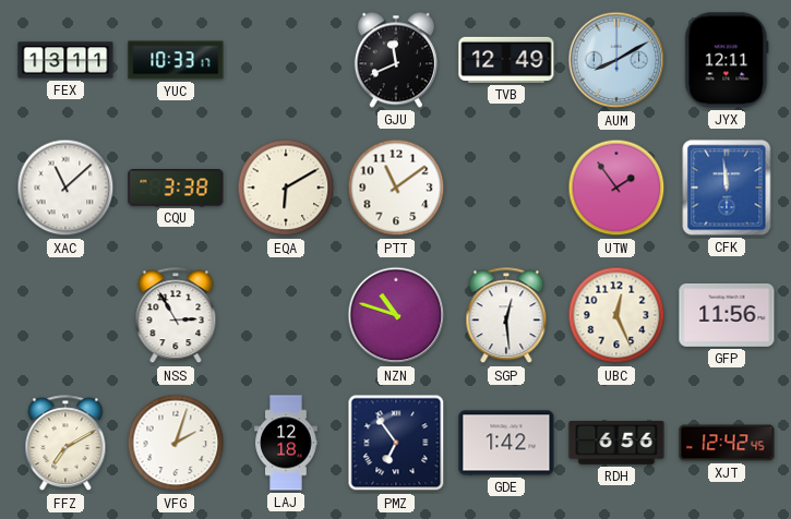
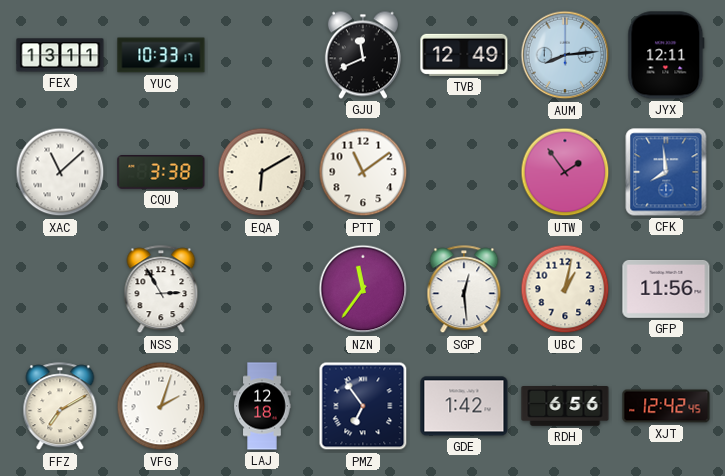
AUM: 8:10 -> 8:14
CFK: 11:59 -> 7:59
NZN: 10:48 -> 11:36
UBC: 12:26 -> 1:02
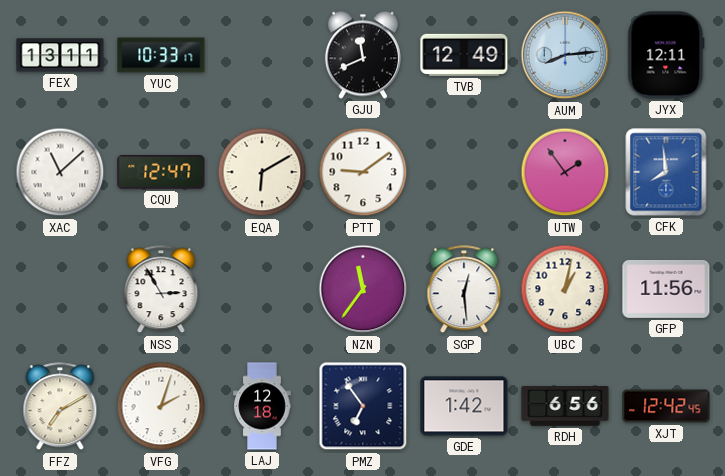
CQU: 3:38 -> 12:47
PTT: 11:09 -> 9:09
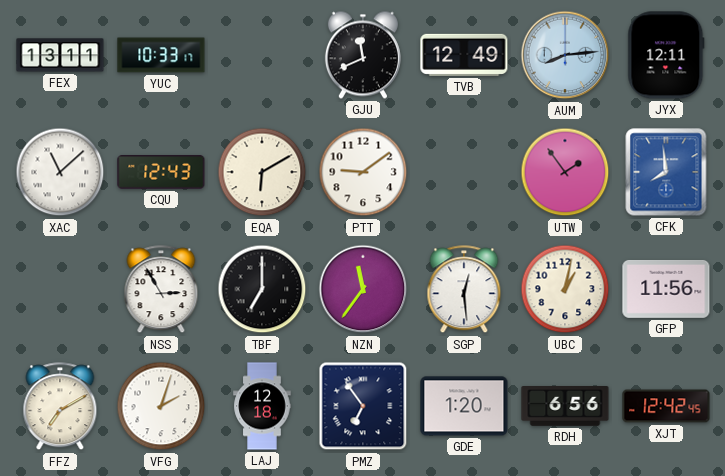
CQU: 12:47 -> 12:43
TBF: none -> 7:00
GDE: 1:42 -> 1:20
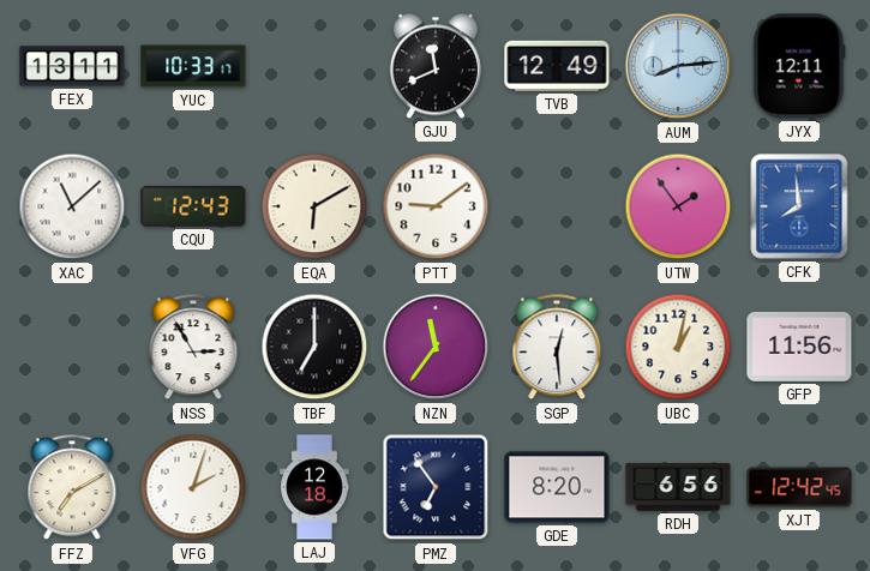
GDE: 1:20 -> 8:20
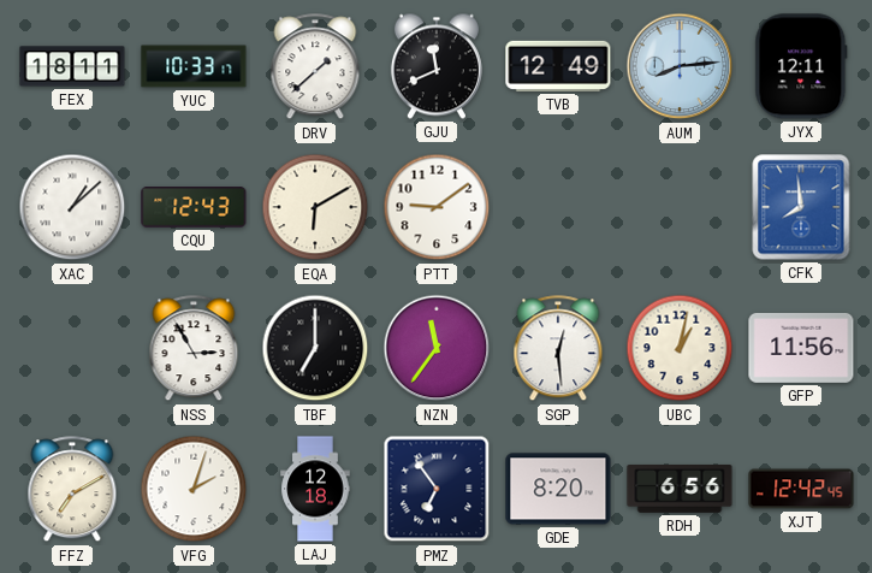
FEX: 13:11 -> 18:11
DRV: none -> 1:38
XAC: 11:08 -> 1:08
UTW: 1:54 -> none
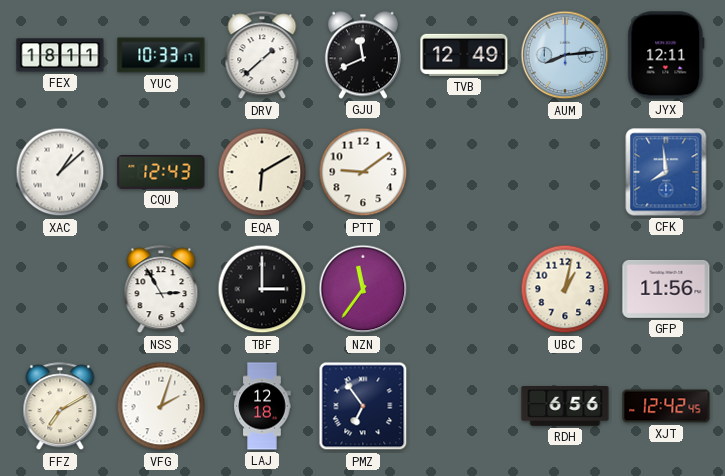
TBF: 7:00 -> 3:00
SGP: 12:29 -> none
GDE: 8:20 -> none
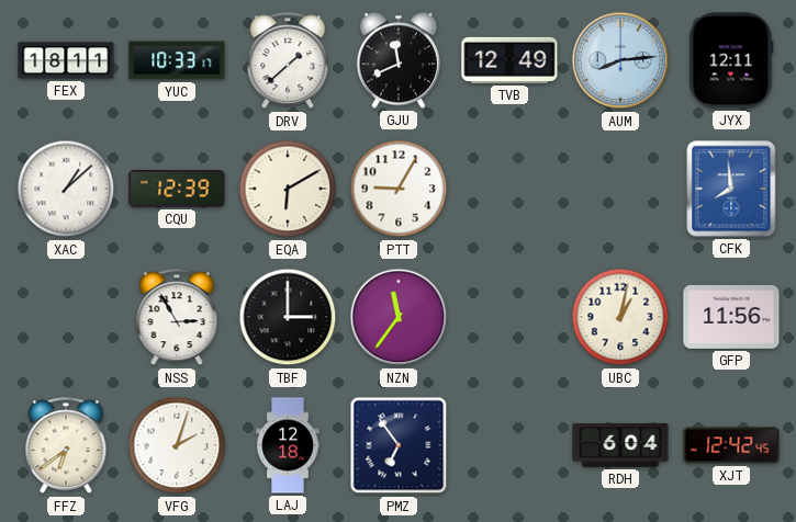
CQU: 12:43 -> 12:39
PTT: 9:09 -> 9:05
FFZ: 7:10 -> 6:39
RDH: 6:56 -> 6:04
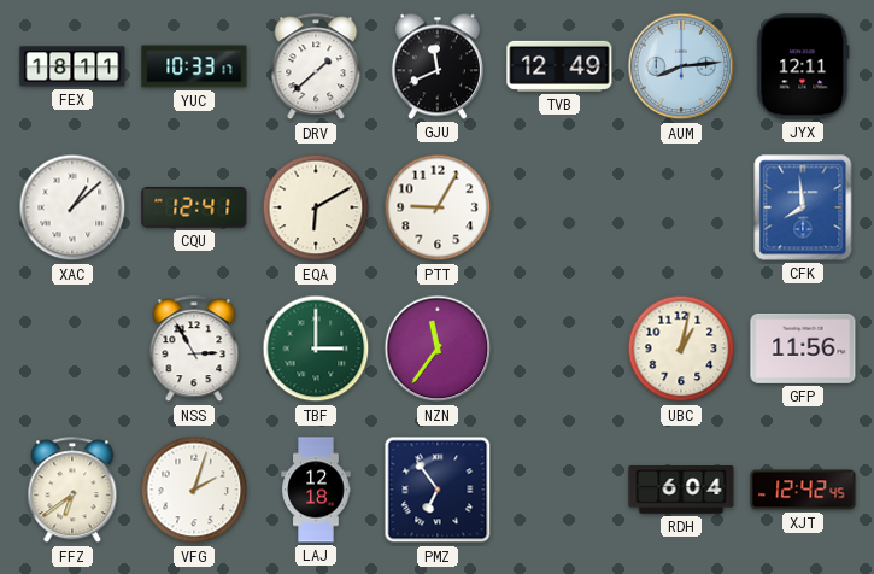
CQU: 12:39 -> 12:41
TBF dial: black -> green
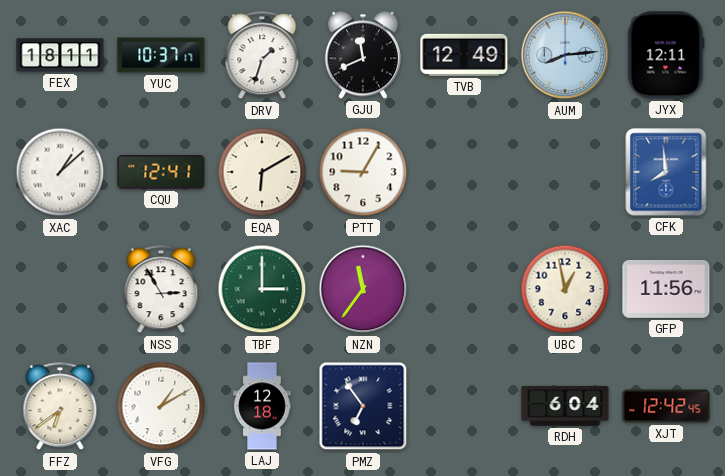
YUC: 10:33 -> 10:37
DRV: 1:38 -> 1:33
UBC: 1:02 -> 12:58
VFG: 2:03 -> 1:10
